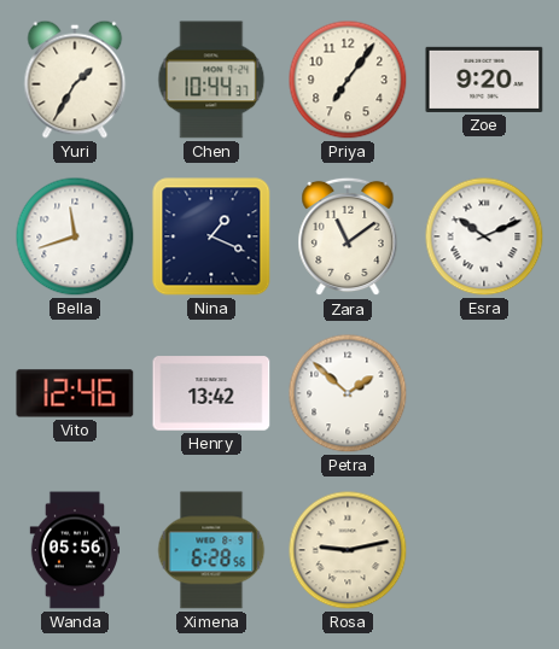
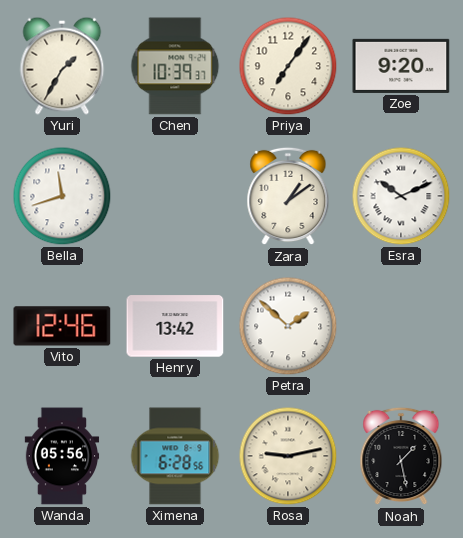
Chen: 10:44 -> 10:39
Nina: 1:19 -> none
Zara: 11:09 -> 1:09
Noah: none -> 1:28
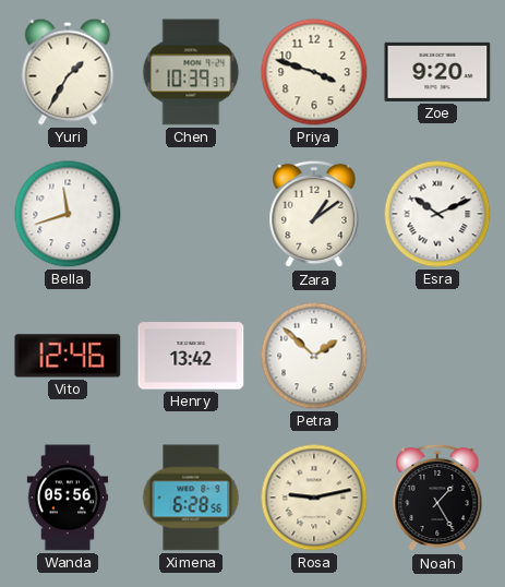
Priya: 7:06 -> 3:48
Noah: 1:28 -> 1:25
